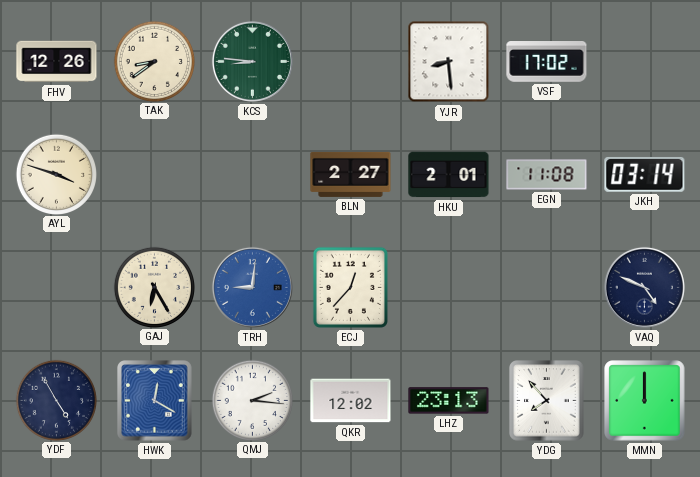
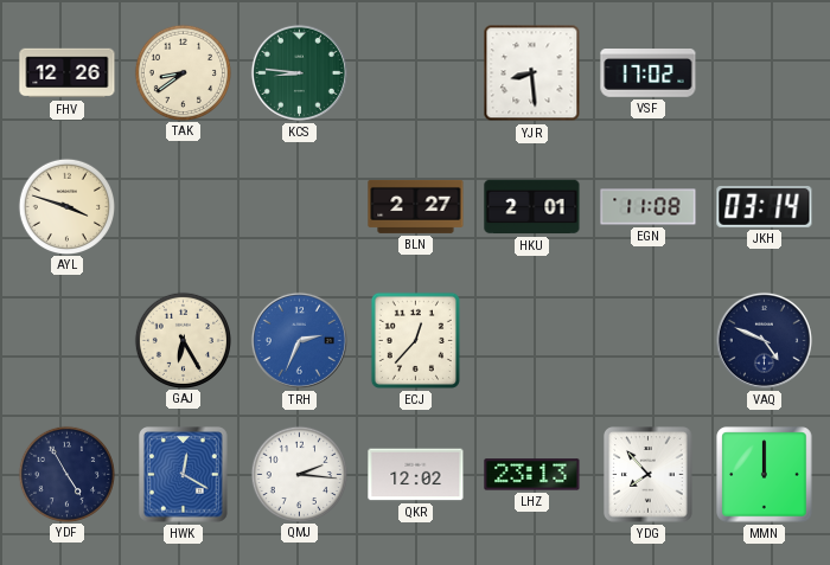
TRH: 9:01 -> 2:34
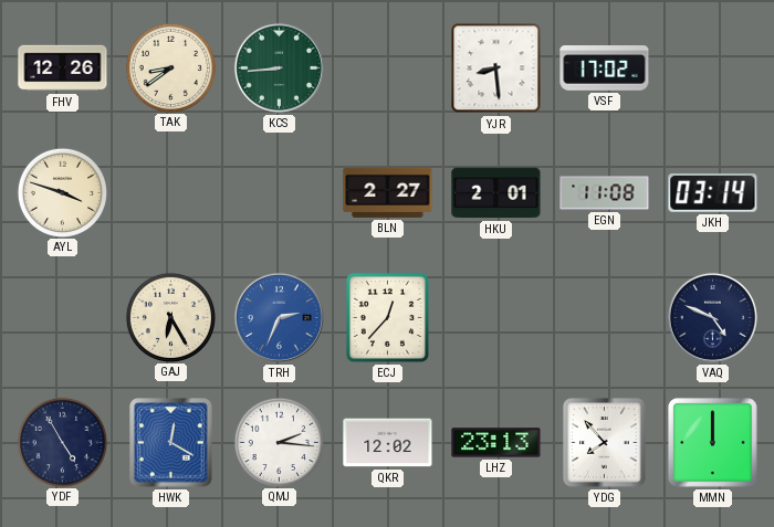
KCS: 8:46 -> 8:44
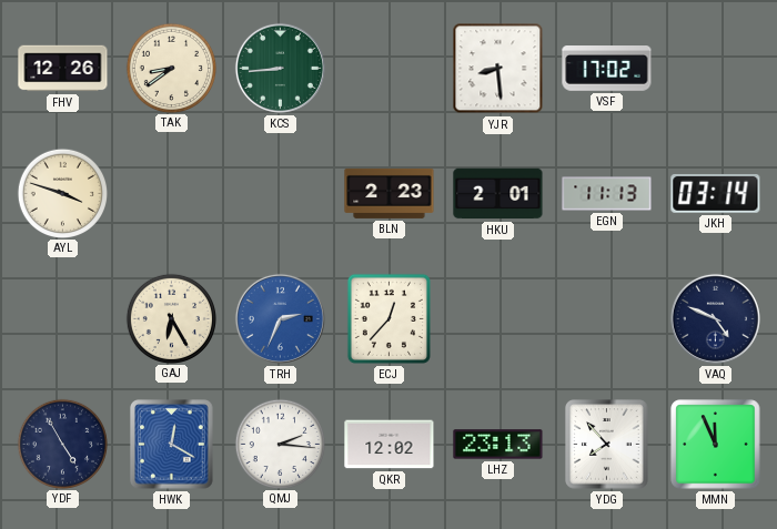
BLN: 2:27 -> 2:23
EGN: 11:08 -> 11:13
MMN: 12:00 -> 11:56
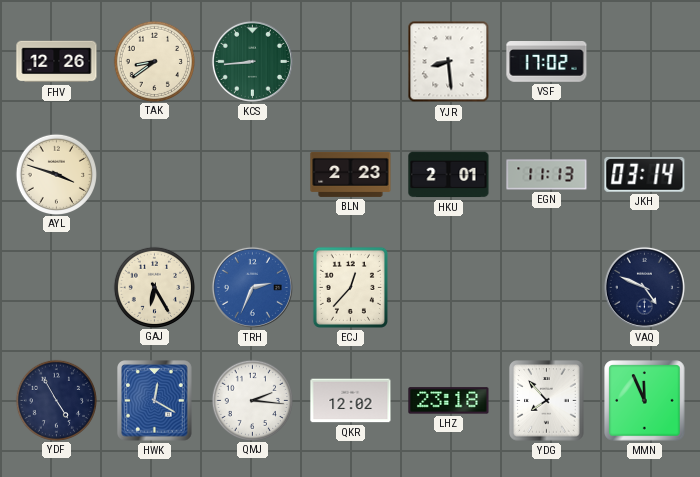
LHZ: 23:13 -> 23:18
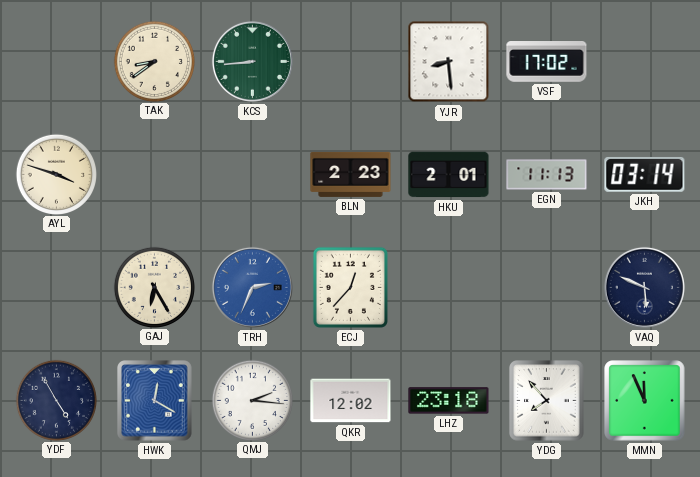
FHV: 12:26 -> none
VAQ: 4:49 -> 5:49
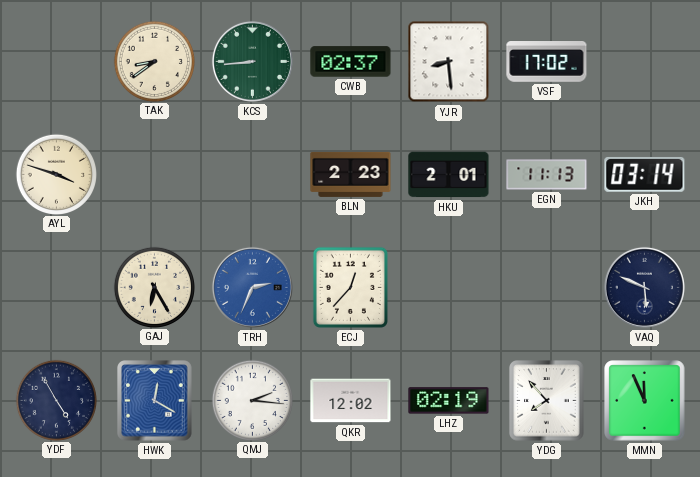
CWB: none -> 02:37
LHZ: 23:18 -> 02:19
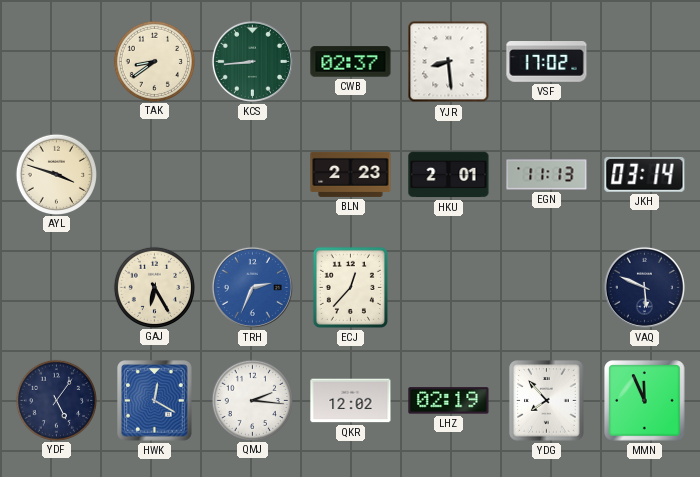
YDF: 4:55 -> 5:06
